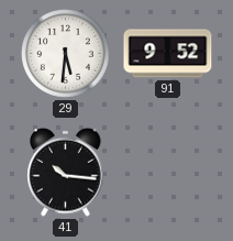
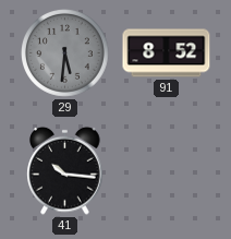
29 dial: white -> grey
91: 9:52 -> 8:52
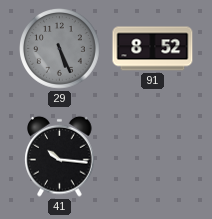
29: 5:31 -> 5:26
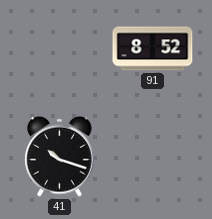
29: 5:26 -> none
41: 10:16 -> 10:18
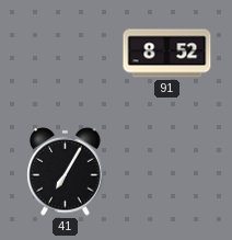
41: 10:18 -> 7:05
